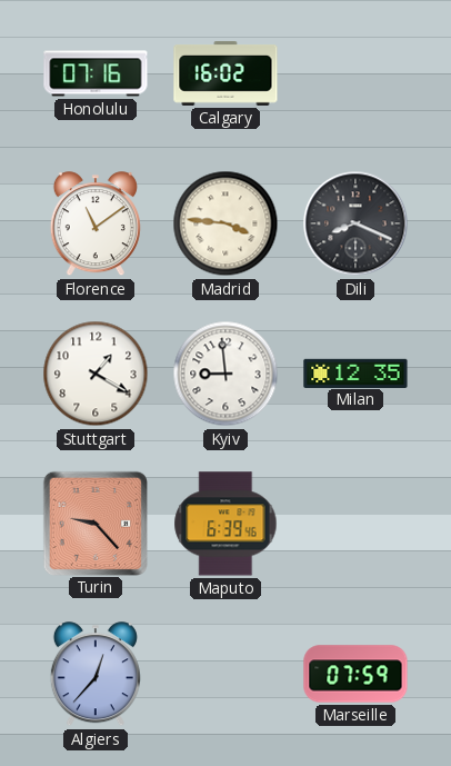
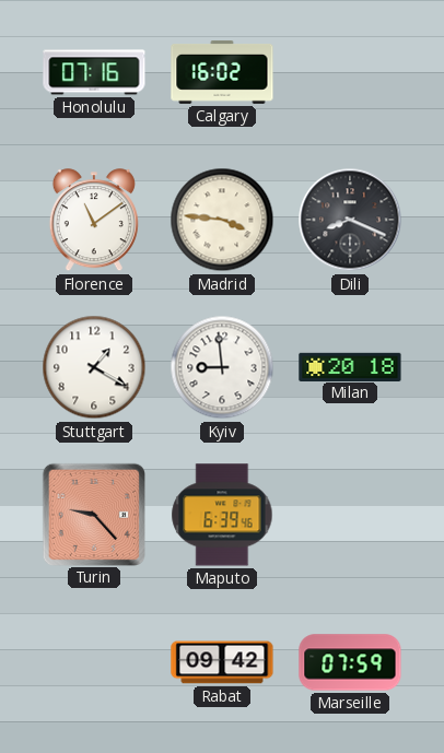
Milan: 12:35 -> 20:18
Algiers: 12:37 -> none
Rabat: none -> 09:42
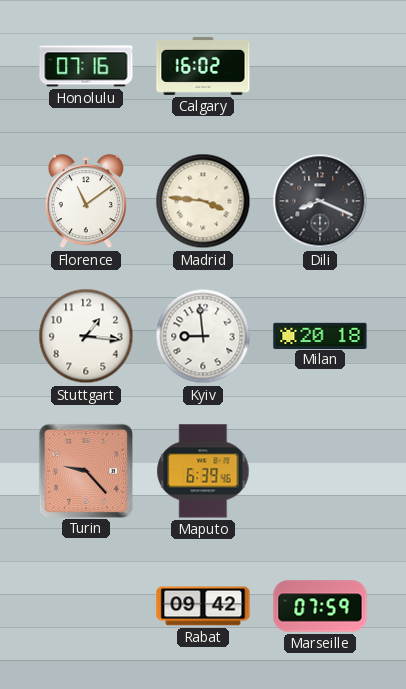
Stuttgart: 1:20 -> 1:16
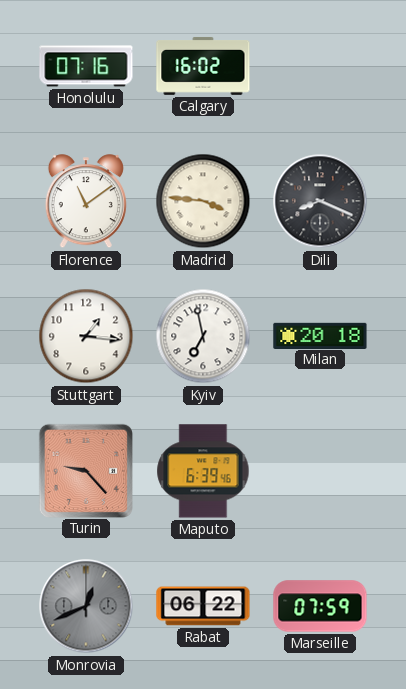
Kyiv: 8:59 -> 6:58
Monrovia: none -> 12:41
Rabat: 09:42 -> 06:22
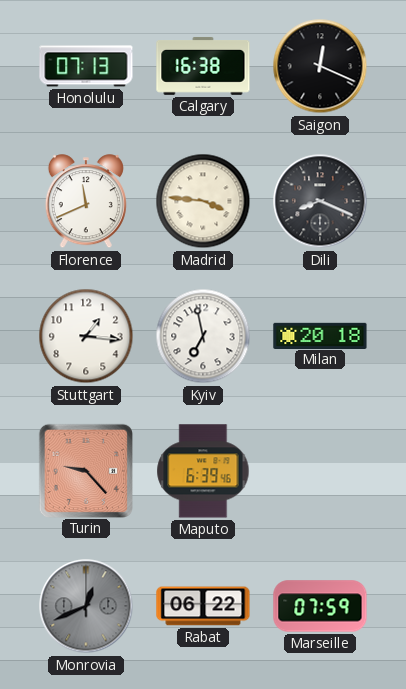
Honolulu: 07:16 -> 07:13
Calgary: 16:02 -> 16:38
Saigon: none -> 12:19
Florence: 11:09 -> 11:41
